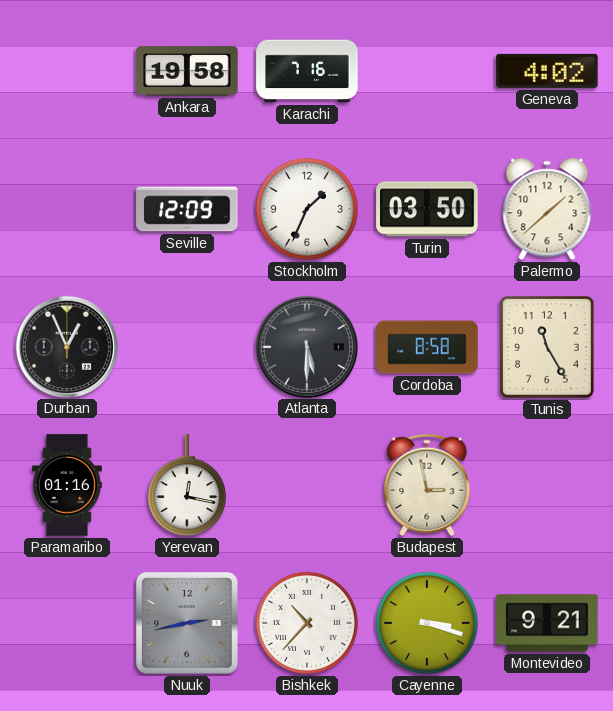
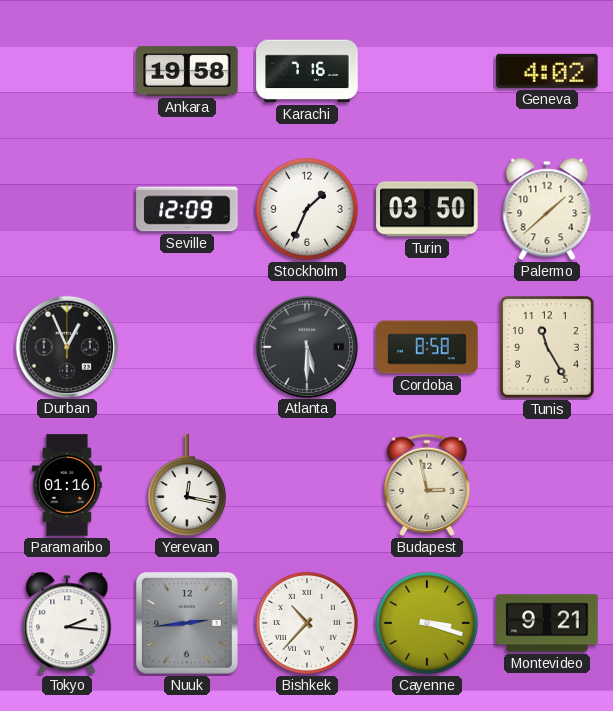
Tokyo: none -> 2:16
Nuuk: 2:43 -> 2:44
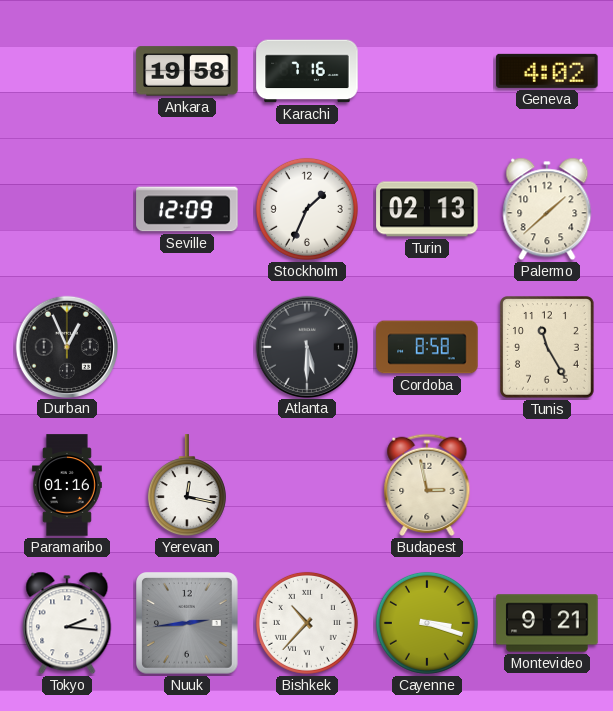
Turin: 03:50 -> 02:13
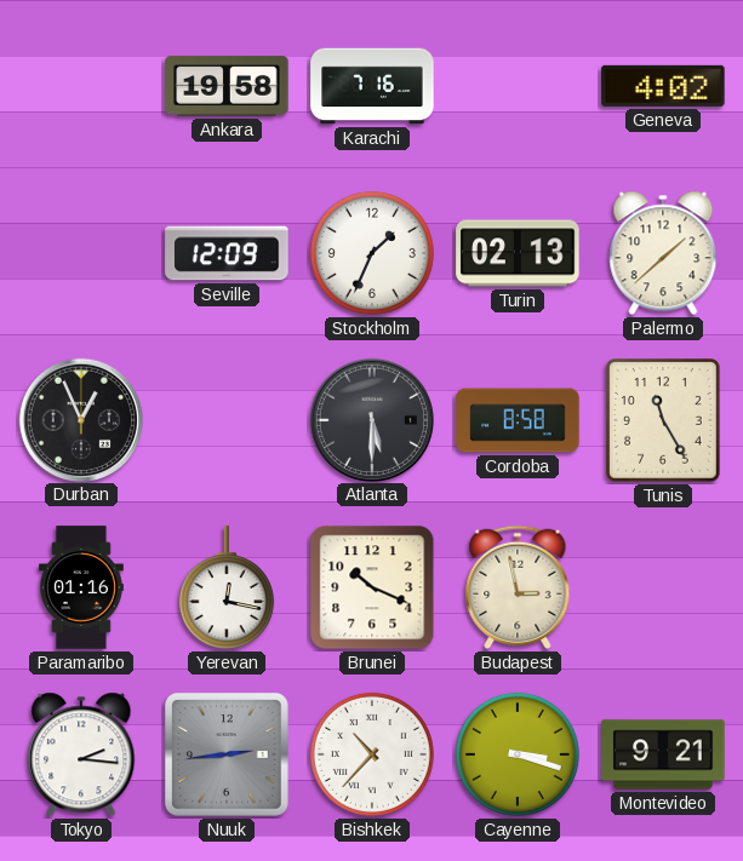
Brunei: none -> 10:19
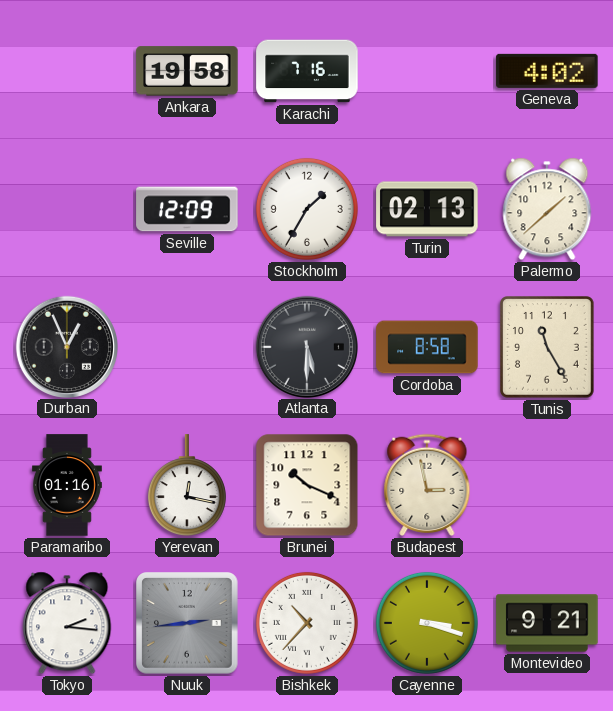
Stockholm: 1:34 -> 1:35
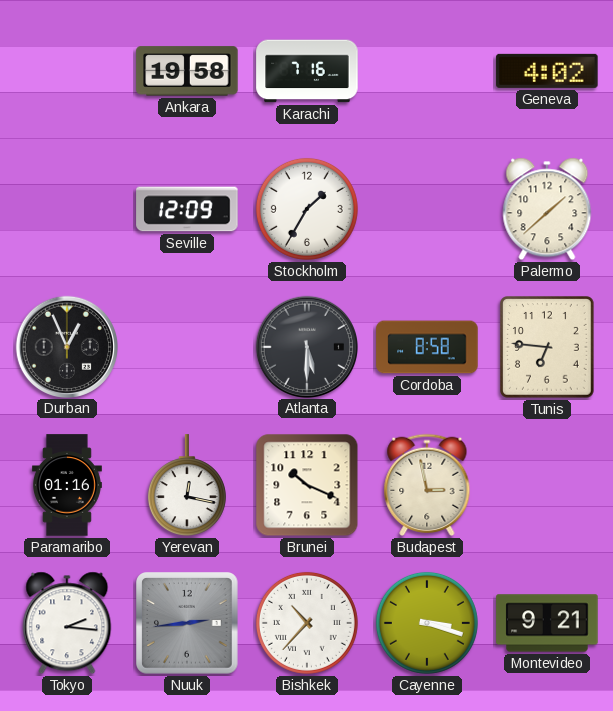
Turin: 02:13 -> none
Tunis: 11:25 -> 6:46
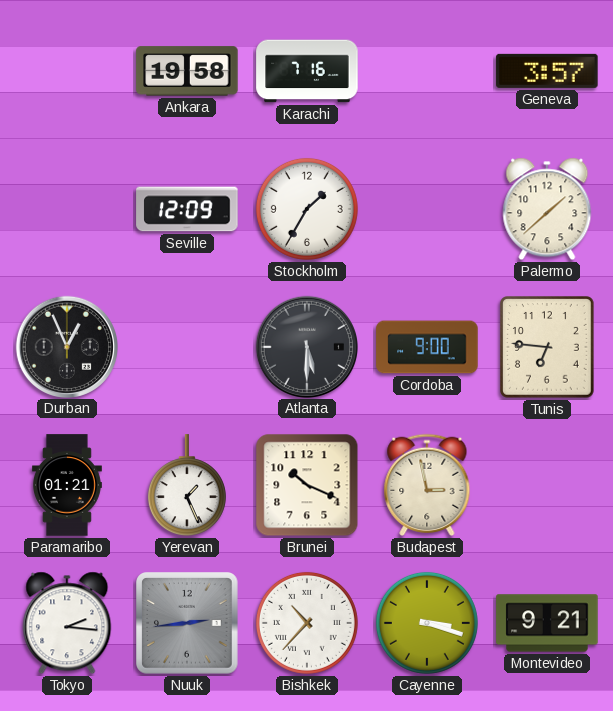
Geneva: 4:02 -> 3:57
Cordoba: 8:58 -> 9:00
Paramaribo: 01:16 -> 01:21
Yerevan: 12:17 -> 1:26
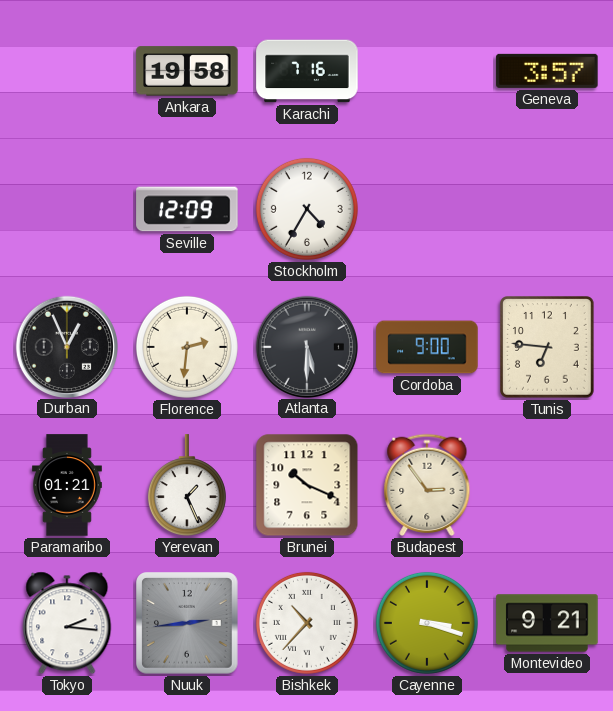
Stockholm: 1:35 -> 4:35
Palermo: 1:38 -> none
Florence: none -> 2:31
Budapest: 2:58 -> 2:54
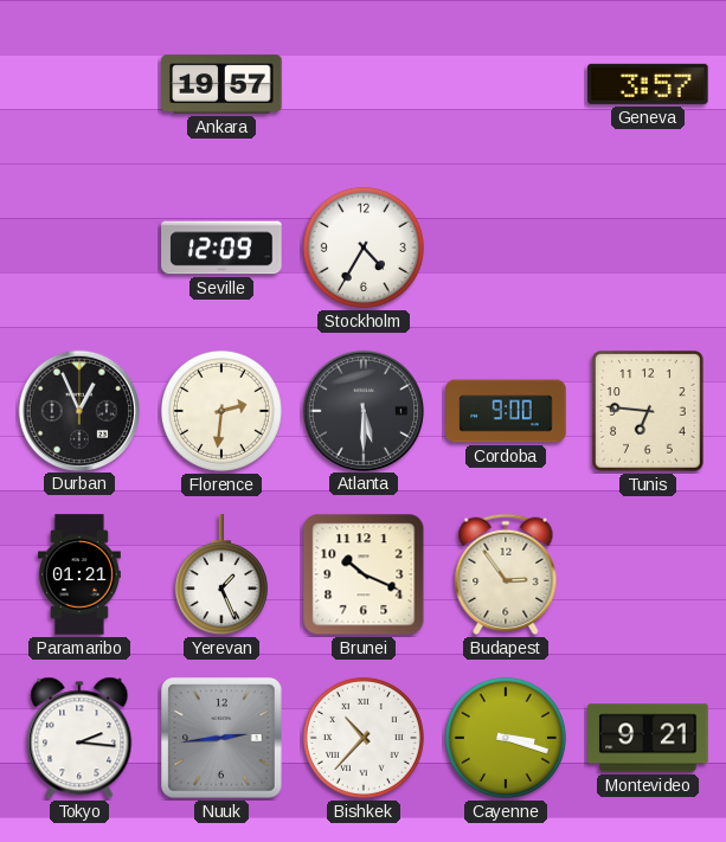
Ankara: 19:58 -> 19:57
Karachi: 7:16 -> none
